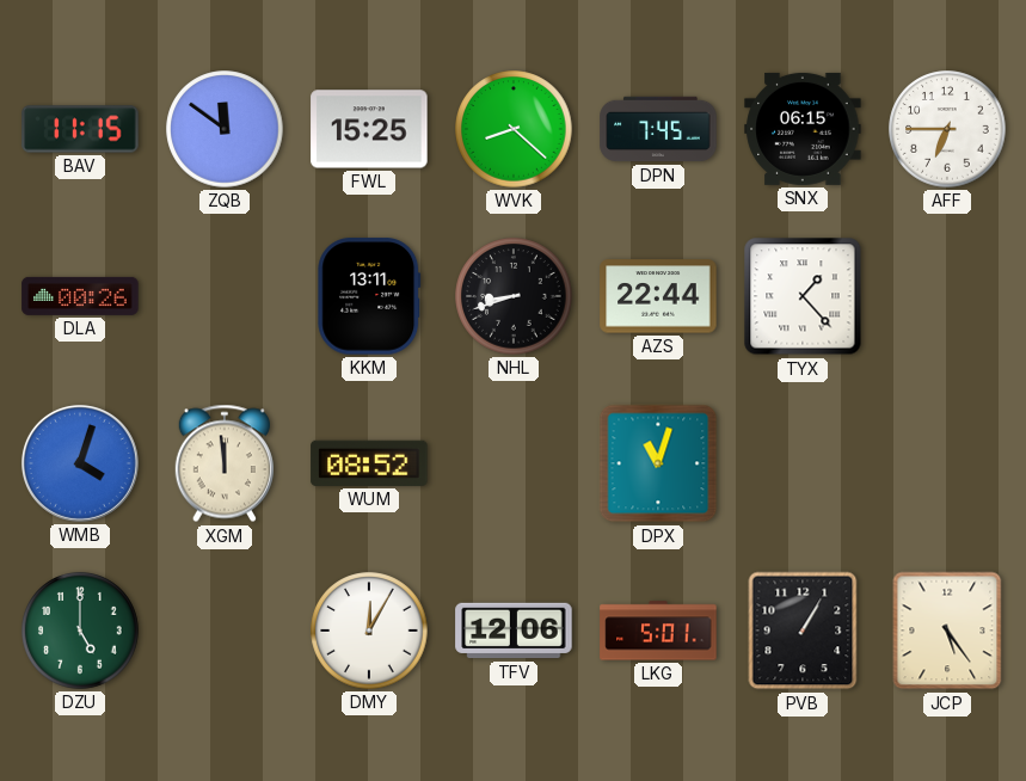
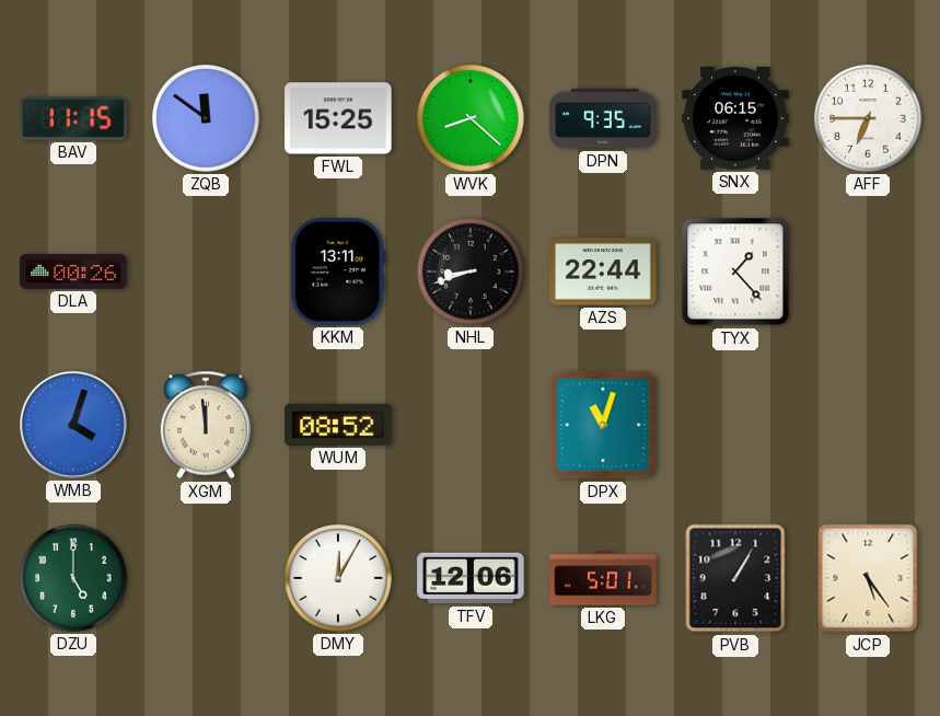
DPN: 7:45 -> 9:35
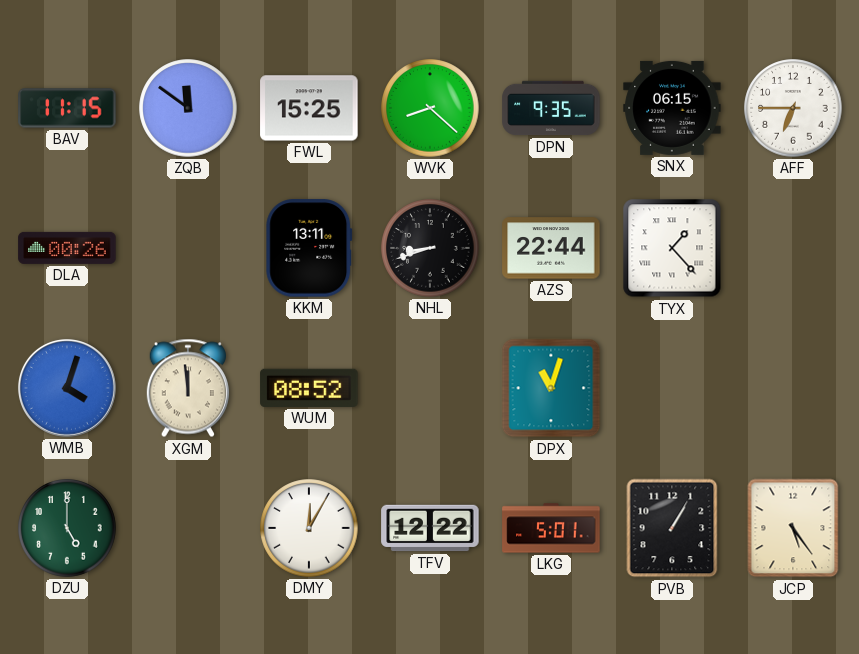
TFV: 12:06 -> 12:22
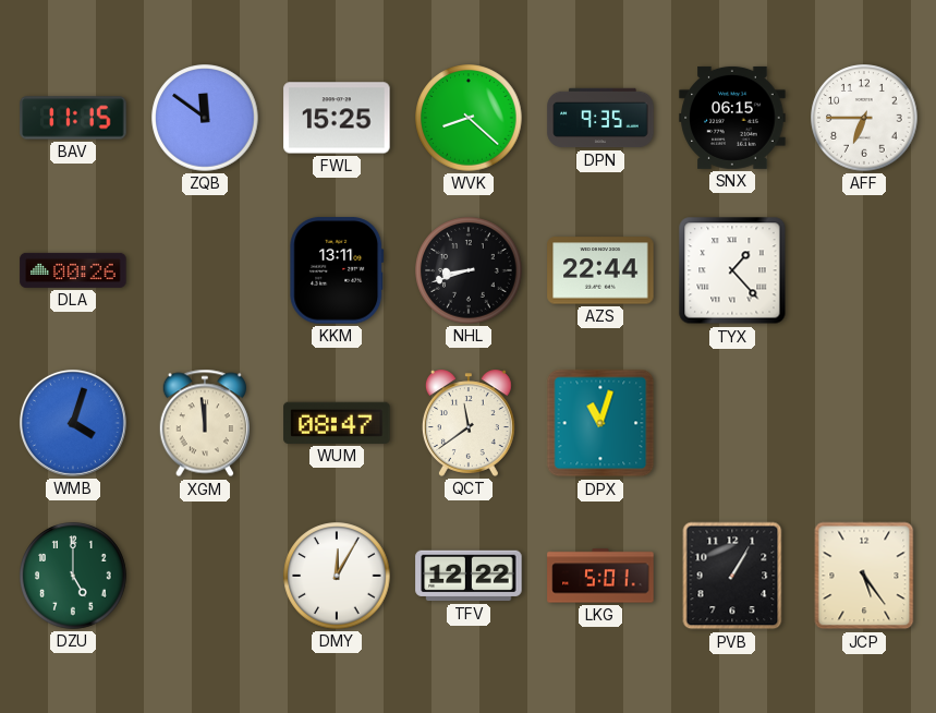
WUM: 08:52 -> 08:47
QCT: none -> 11:39
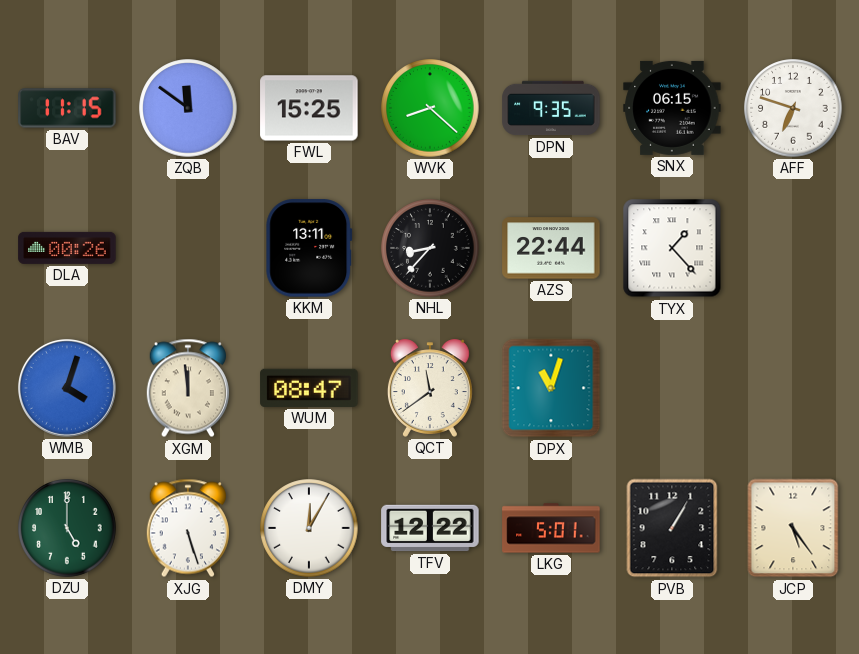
AFF: 6:45 -> 6:48
NHL: 8:42 -> 8:37
XJG: none -> 5:27
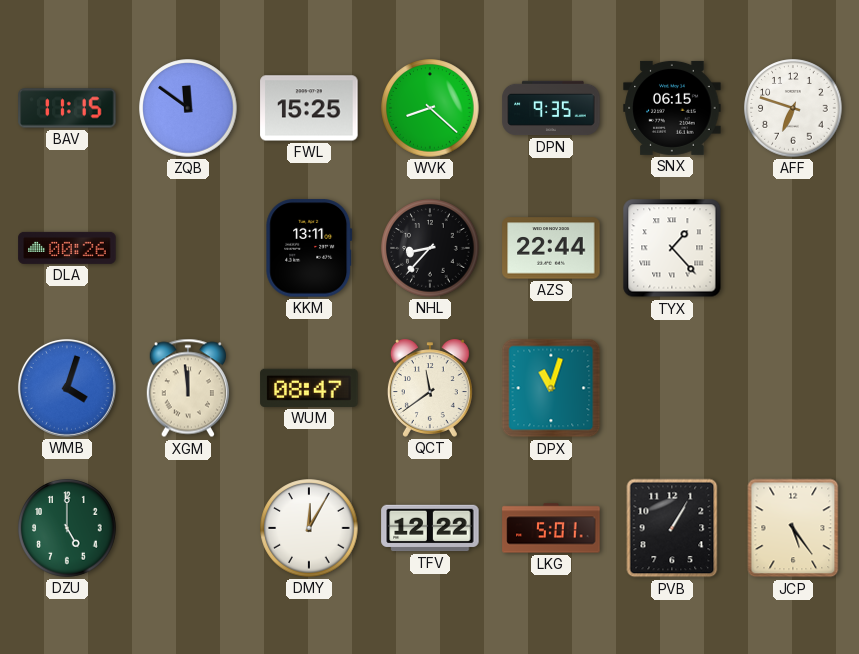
XJG: 5:27 -> none
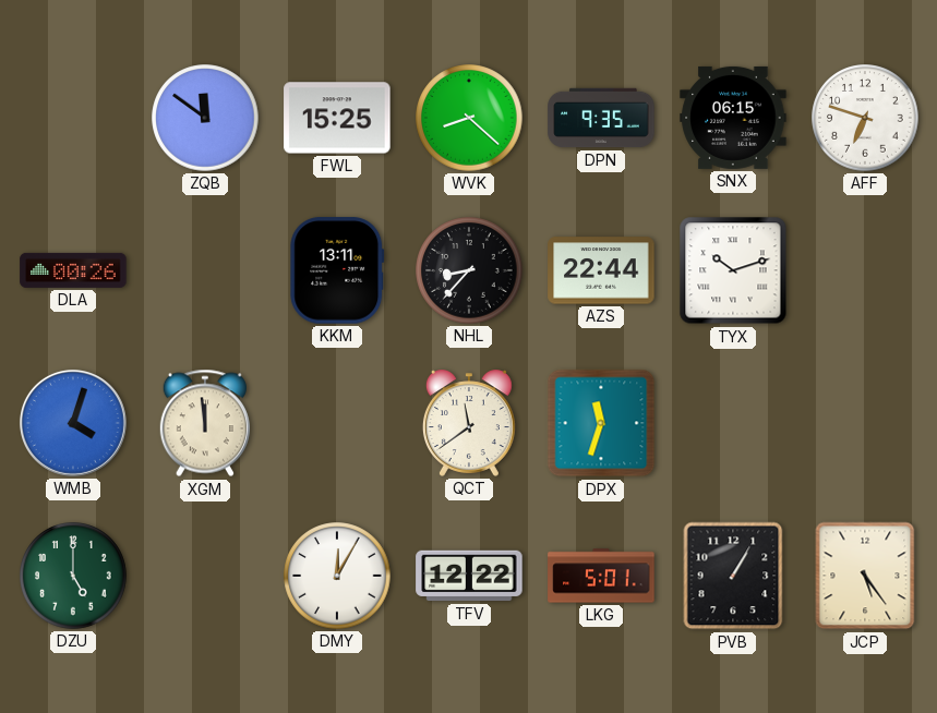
BAV: 11:15 -> none
TYX: 1:23 -> 10:12
WUM: 08:47 -> none
DPX: 11:03 -> 11:33
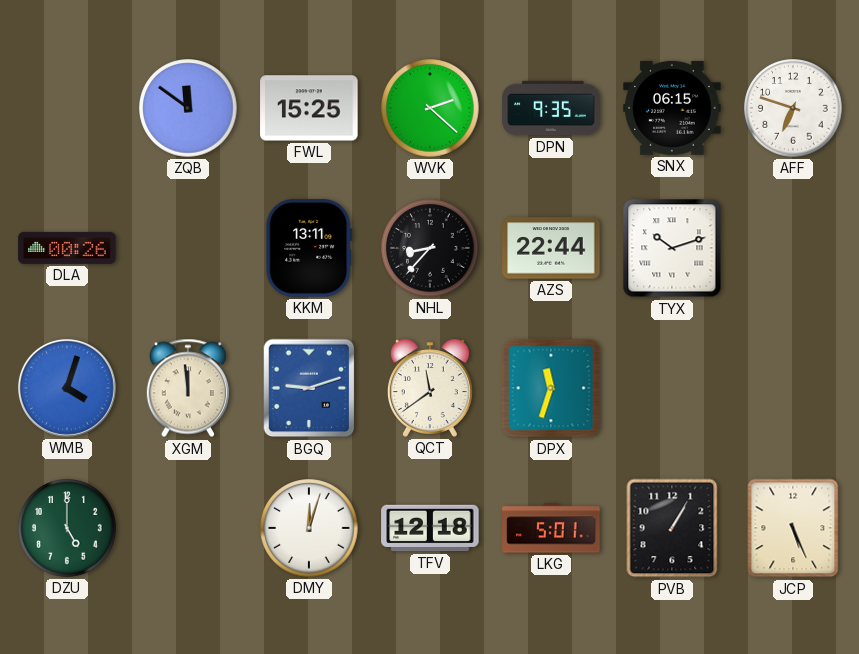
WVK: 8:22 -> 2:22
BGQ: none -> 9:12
DMY: 12:05 -> 12:03
TFV: 12:22 -> 12:18
JCP: 5:24 -> 5:26
